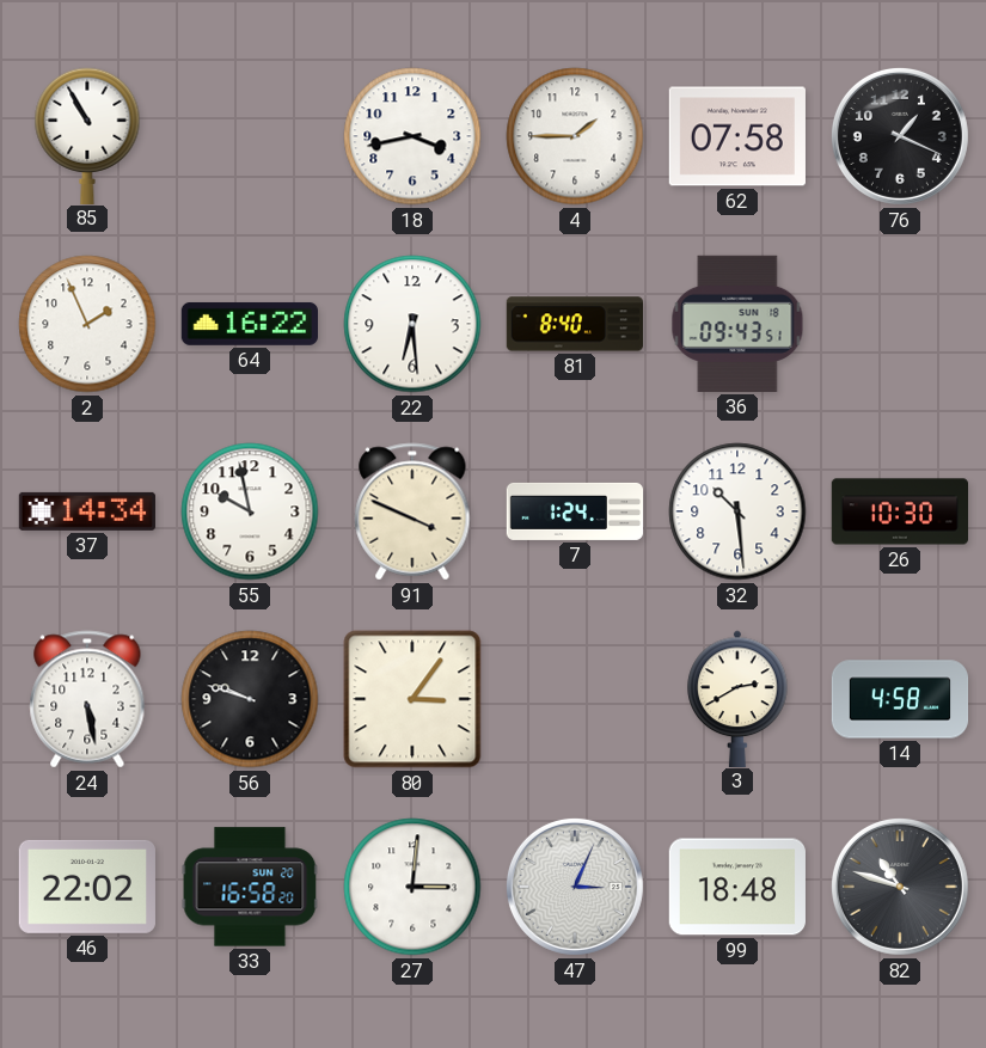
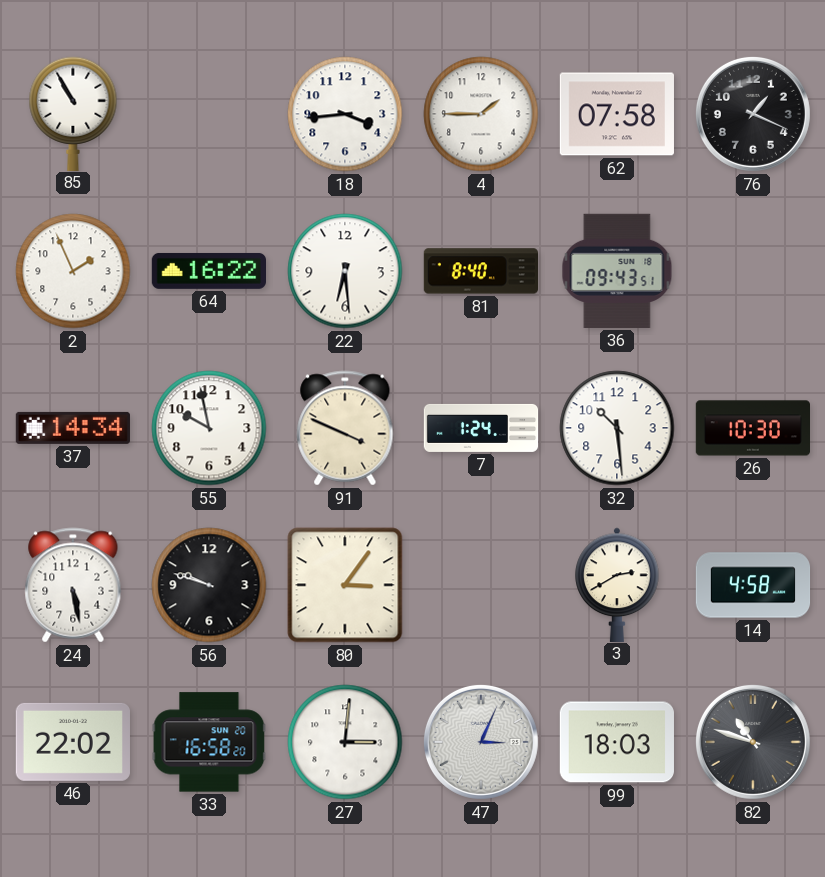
18: 3:43 -> 3:44
99: 18:48 -> 18:03
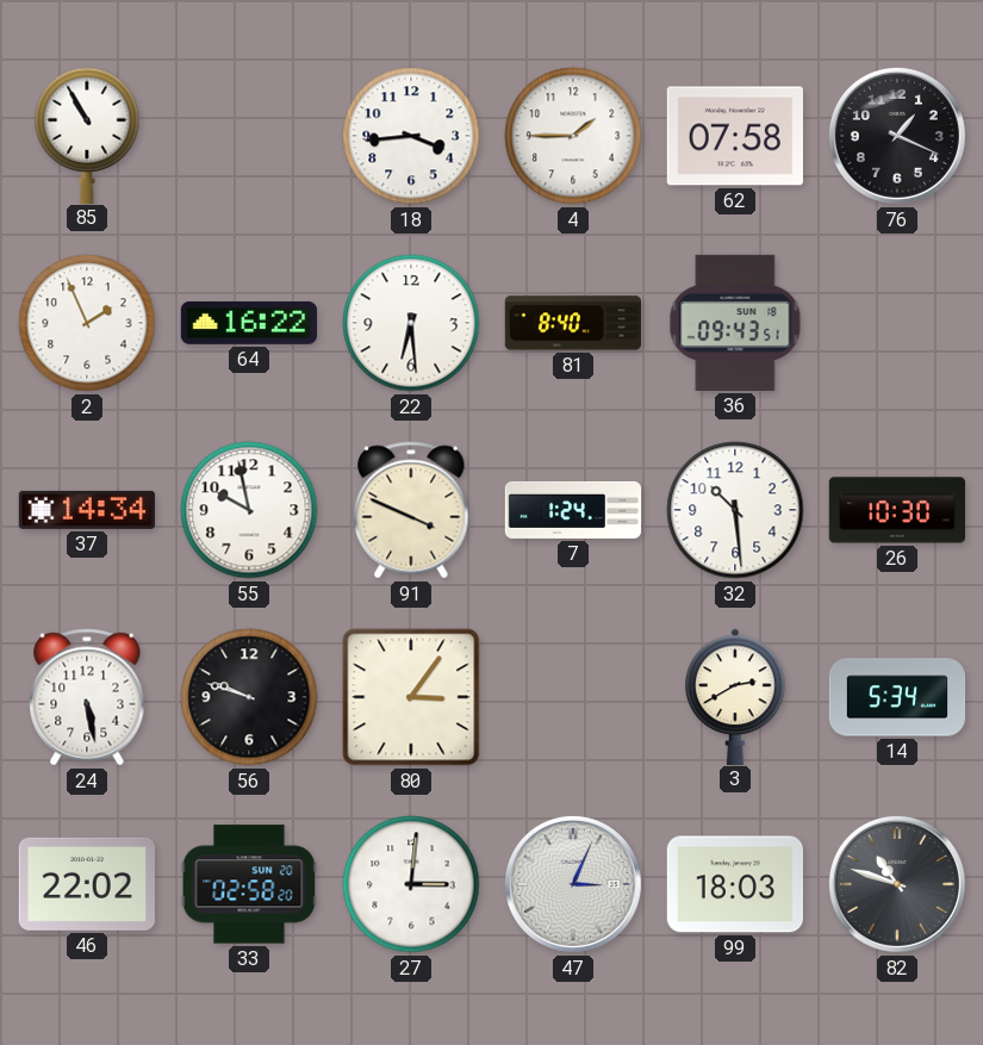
14: 4:58 -> 5:34
33: 16:58 -> 02:58
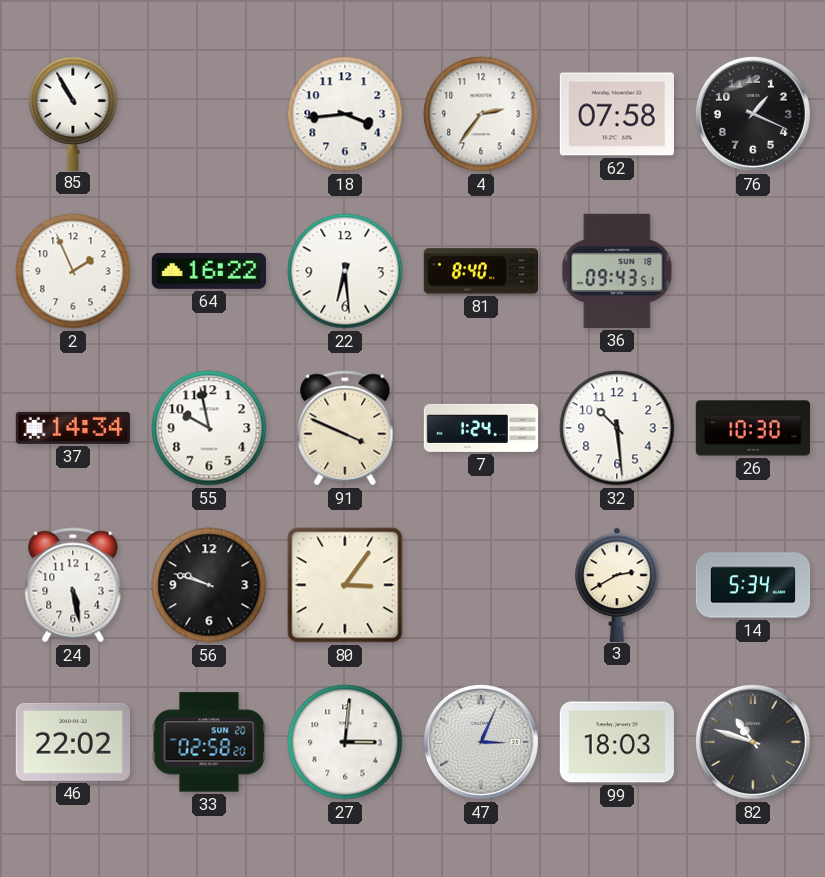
4: 1:45 -> 2:36
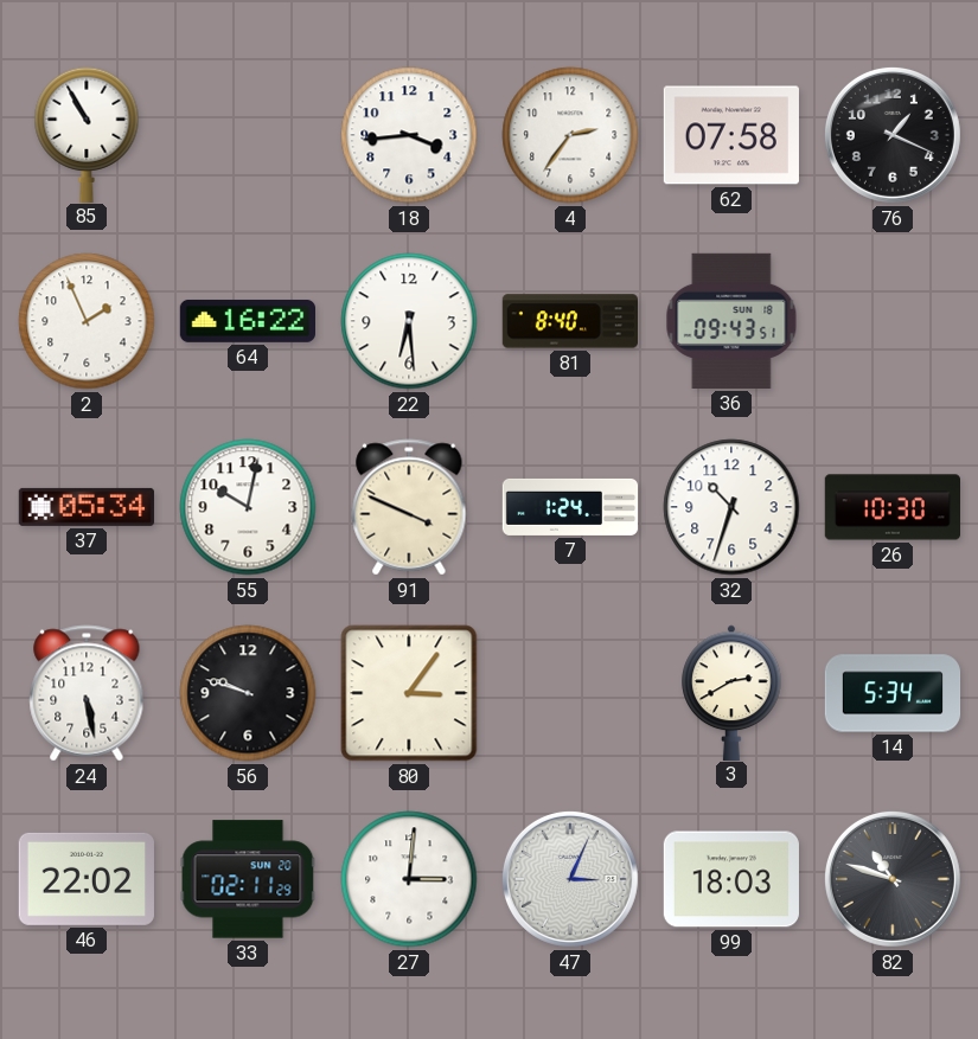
37: 14:34 -> 05:34
55: 9:58 -> 10:02
32: 10:29 -> 10:33
33: 02:58 -> 02:11
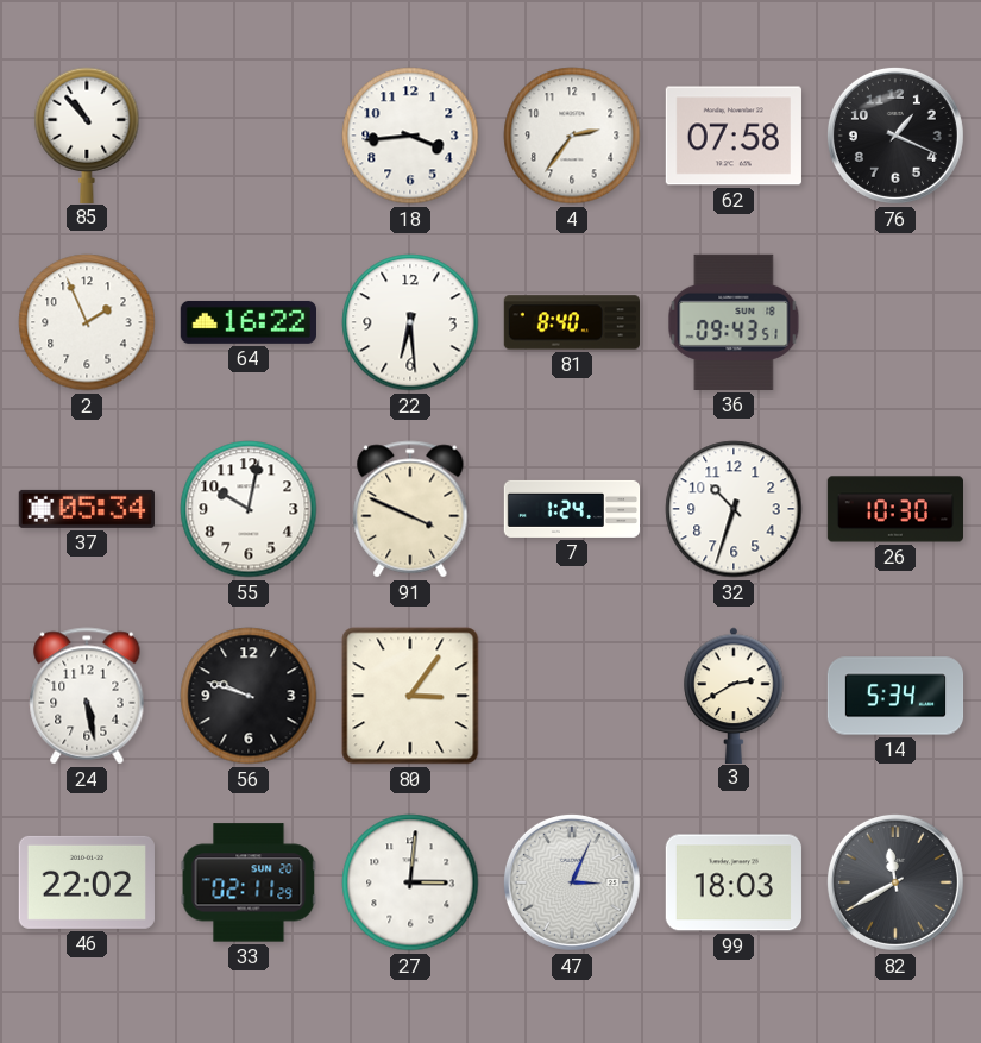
85: 10:55 -> 10:53
82: 10:48 -> 11:40
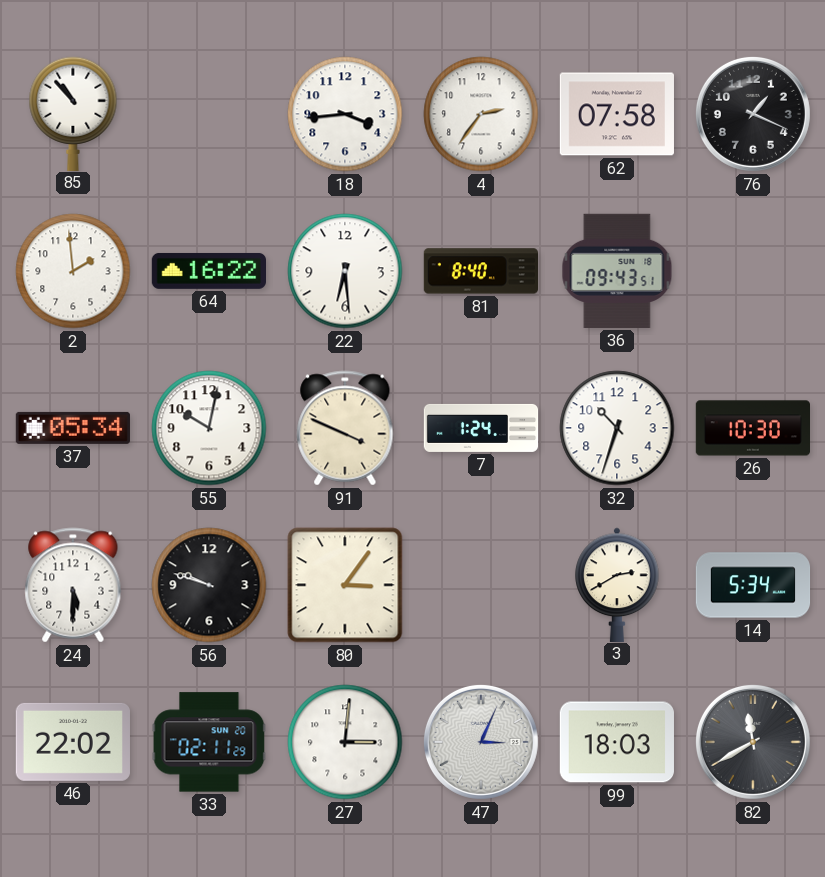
2: 1:56 -> 1:59
24: 5:28 -> 5:30
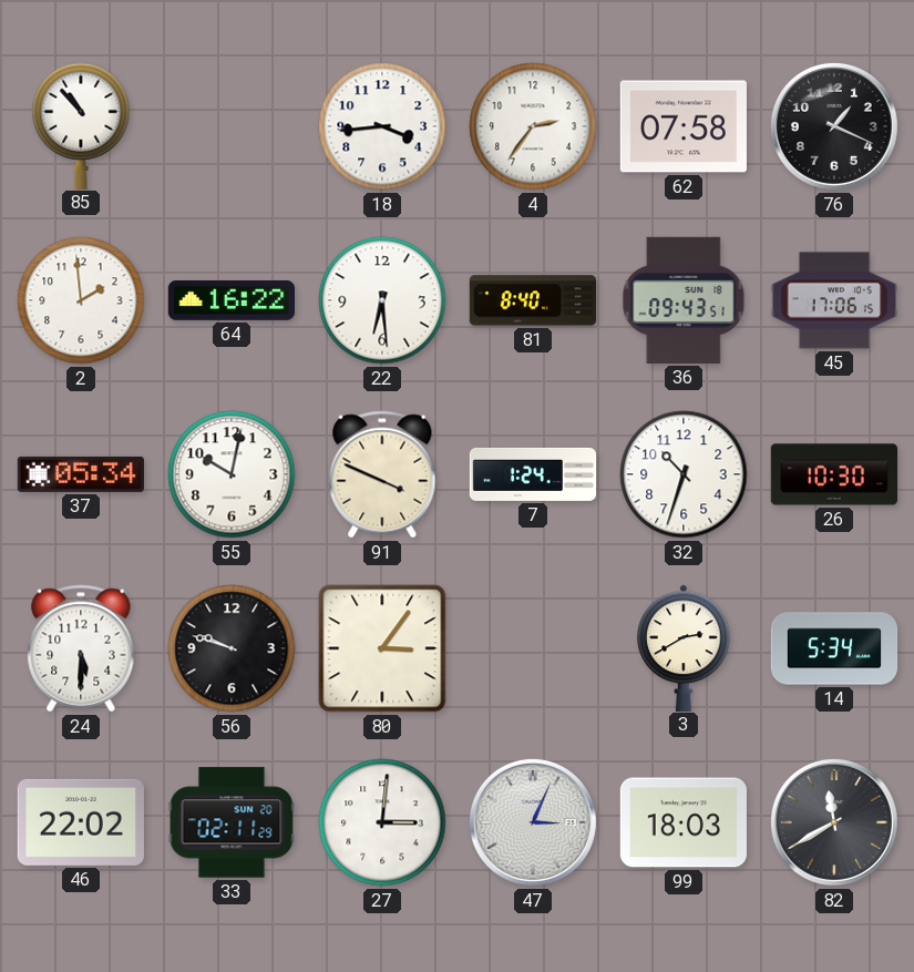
45: none -> 17:06
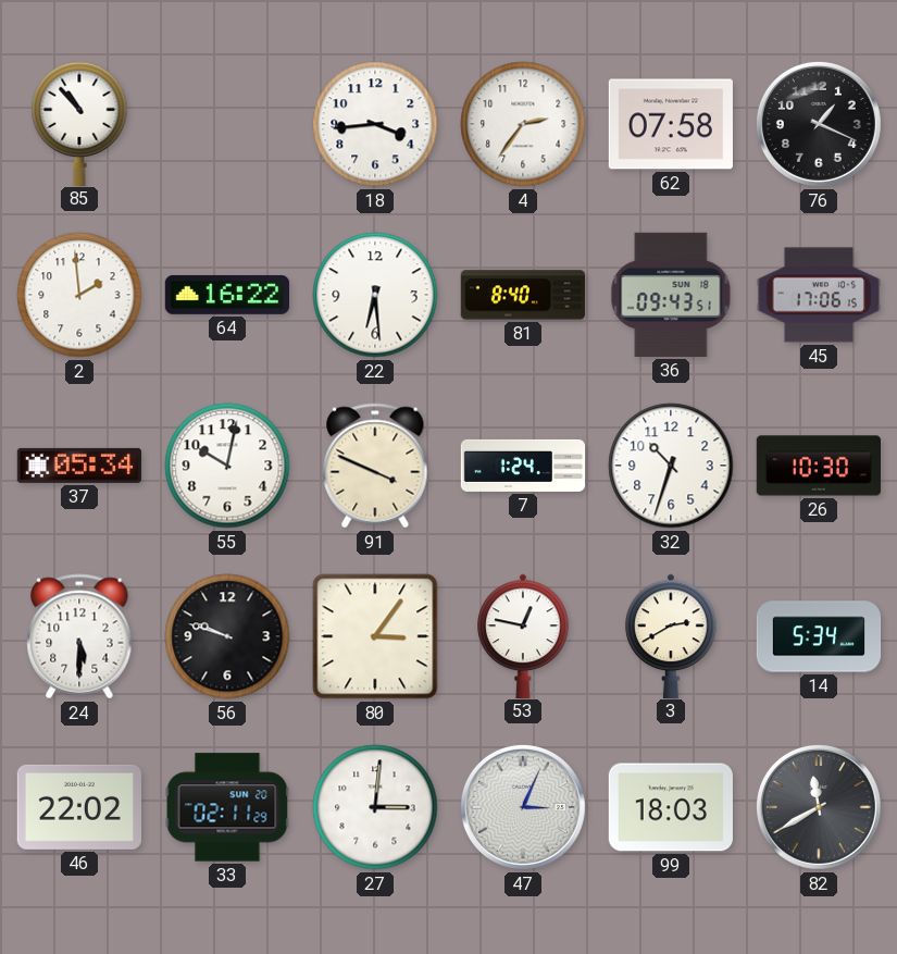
53: none -> 12:47
